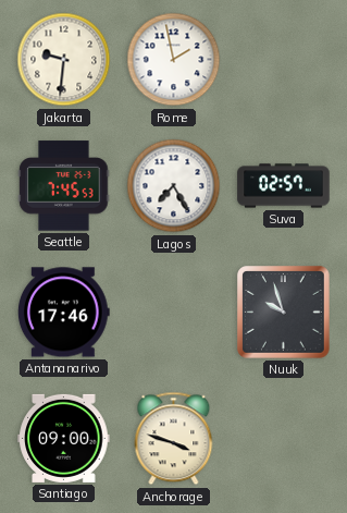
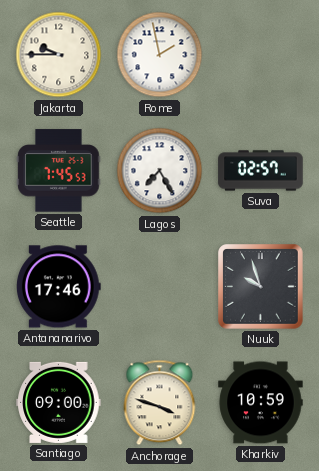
Jakarta: 9:31 -> 9:45
Kharkiv: none -> 10:59
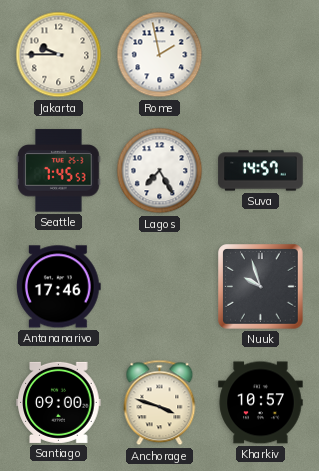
Suva: 02:57 -> 14:57
Kharkiv: 10:59 -> 10:57
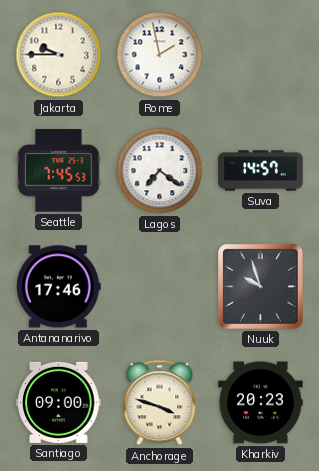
Lagos: 7:25 -> 7:21
Kharkiv: 10:57 -> 20:23
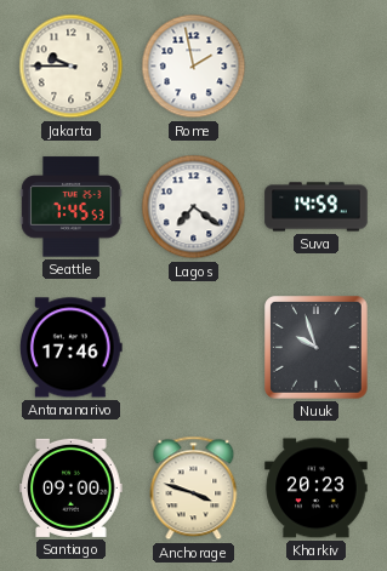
Suva: 14:57 -> 14:59
